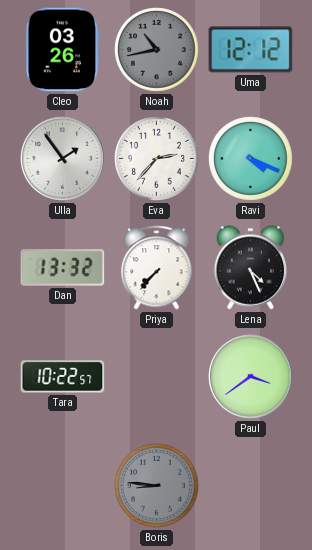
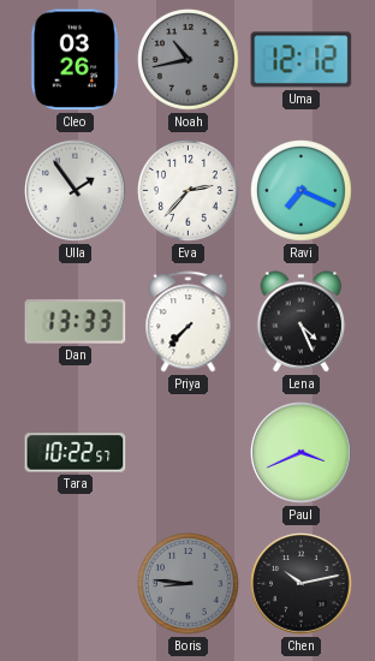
Ravi: 4:19 -> 7:19
Dan: 13:32 -> 13:33
Paul: 3:39 -> 3:41
Chen: none -> 10:13
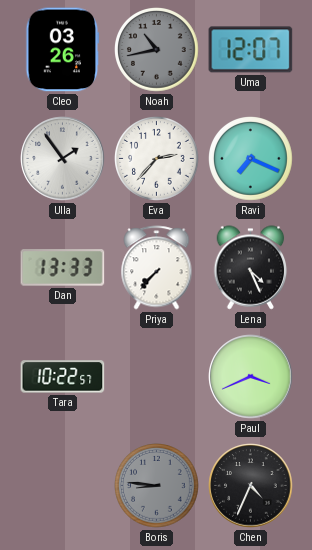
Uma: 12:12 -> 12:07
Chen: 10:13 -> 4:34
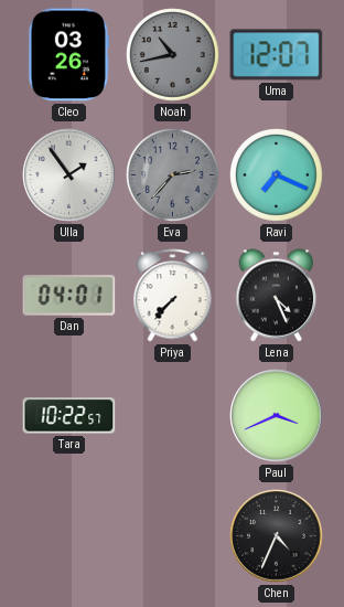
Eva dial: white -> grey
Dan: 13:33 -> 04:01
Boris: 8:46 -> none
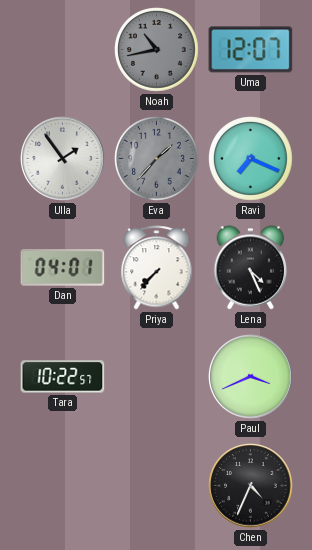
Cleo: 03:26 -> none
Eva: 2:37 -> 1:37
